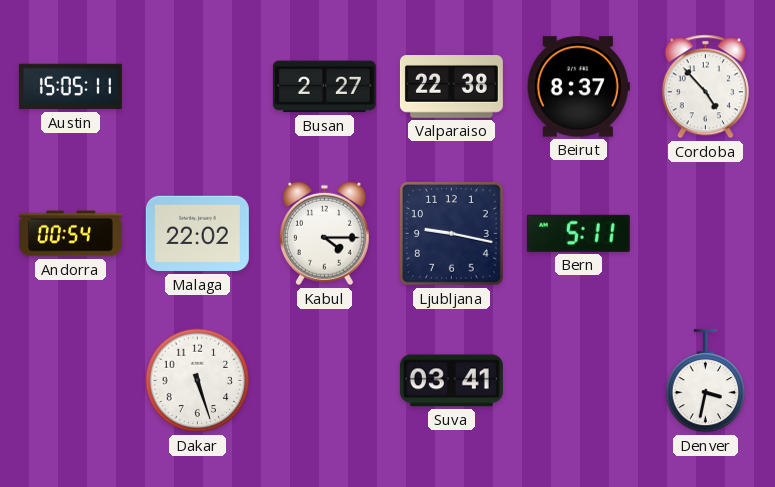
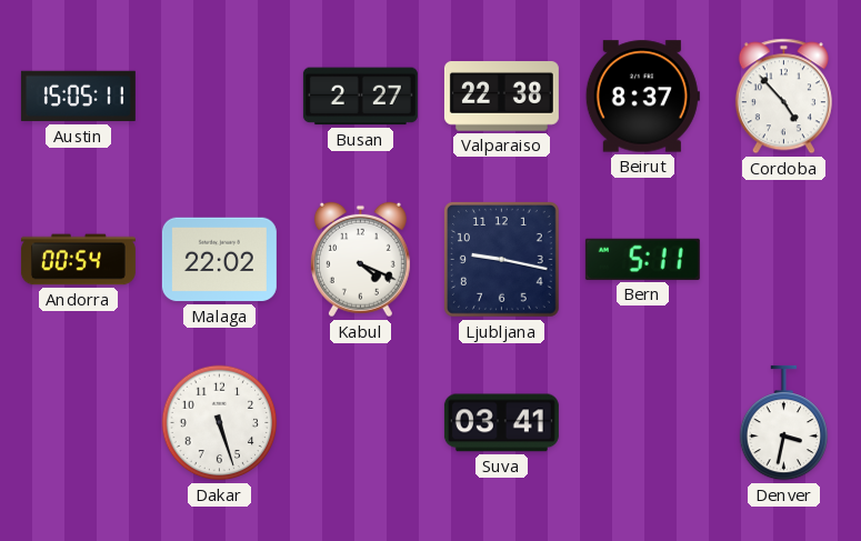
Kabul: 4:15 -> 4:19
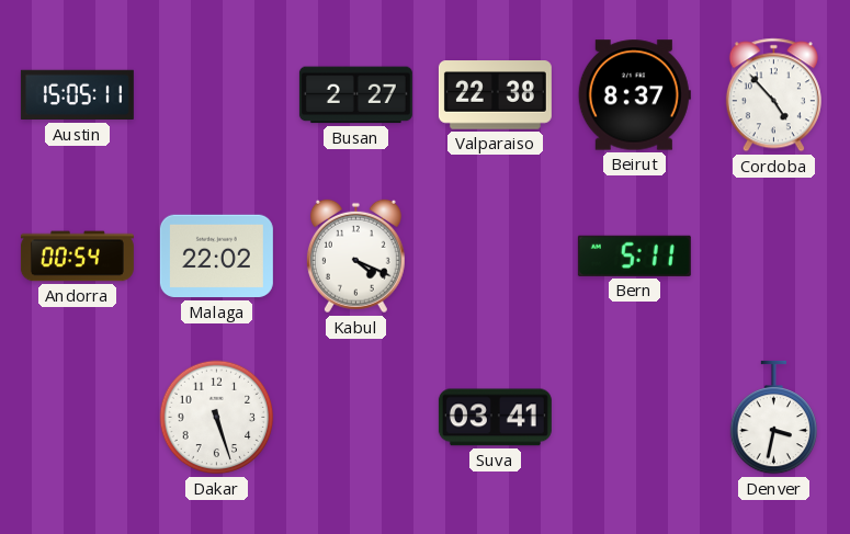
Ljubljana: 9:17 -> none
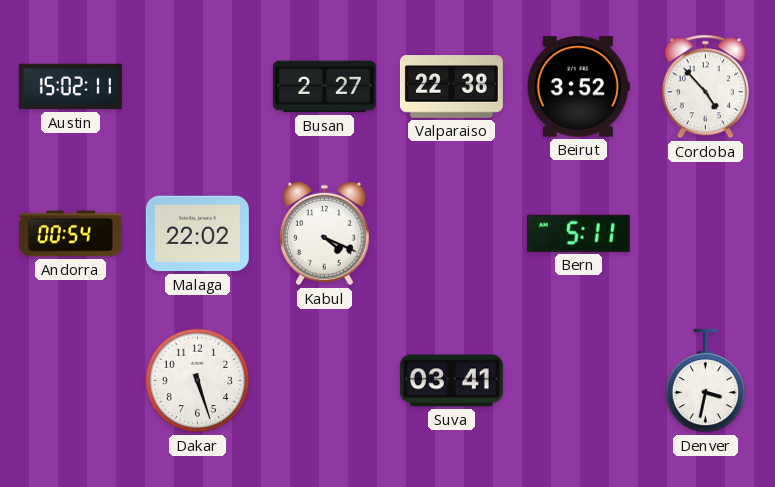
Austin: 15:05 -> 15:02
Beirut: 8:37 -> 3:52
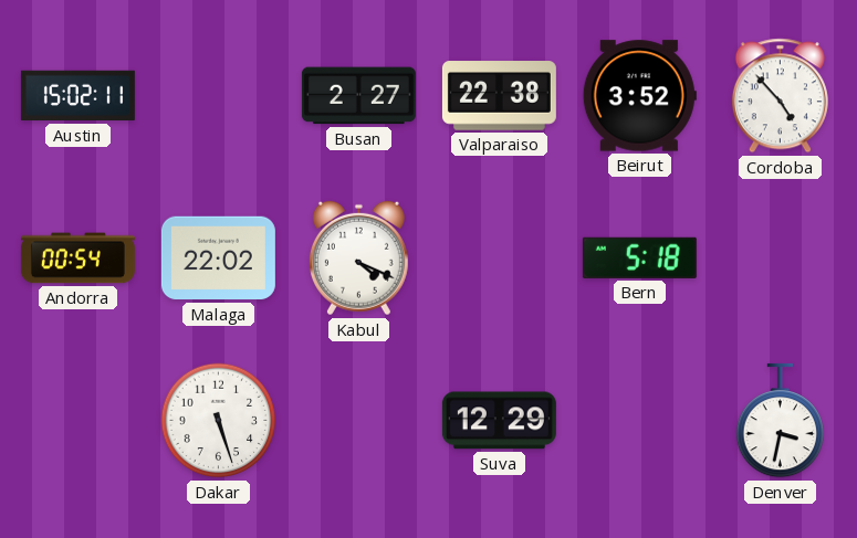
Bern: 5:11 -> 5:18
Suva: 03:41 -> 12:29
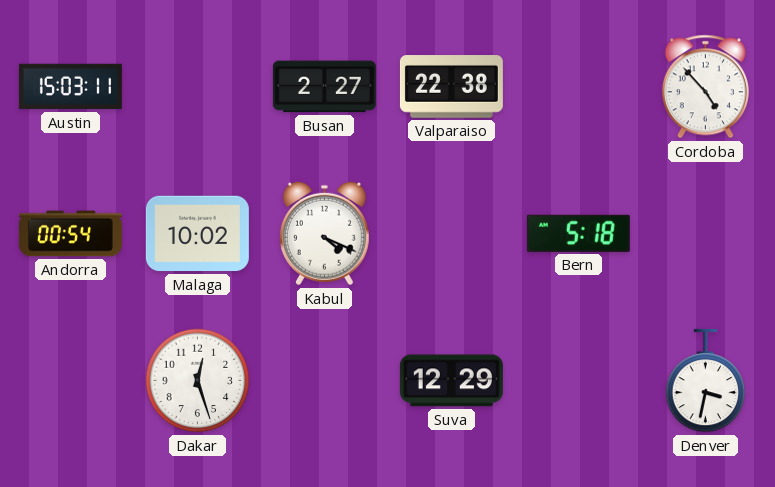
Austin: 15:02 -> 15:03
Beirut: 3:52 -> none
Malaga: 22:02 -> 10:02
Dakar: 5:27 -> 12:27
